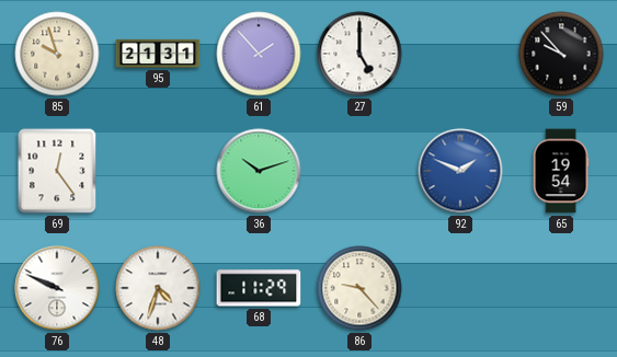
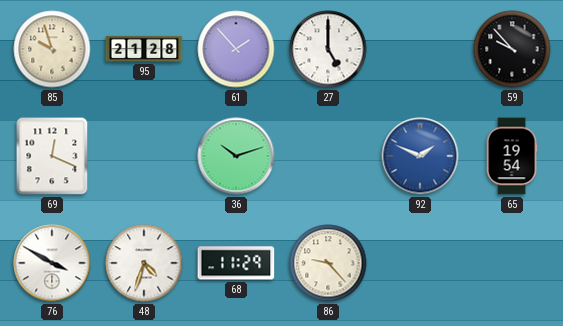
95: 21:31 -> 21:28
69: 12:24 -> 12:19
76: 9:49 -> 3:50
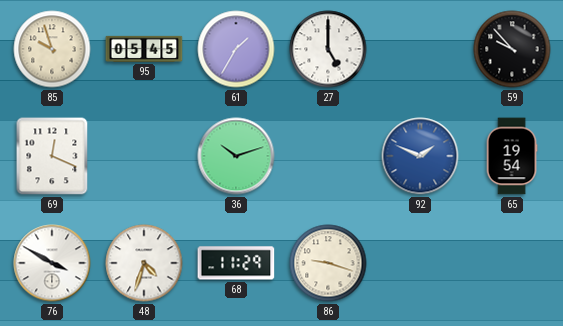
95: 21:28 -> 05:45
61: 1:53 -> 1:35
86: 9:23 -> 9:18
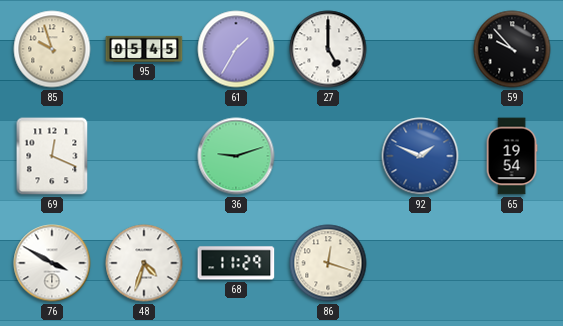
36: 10:12 -> 9:12
86: 9:18 -> 12:18
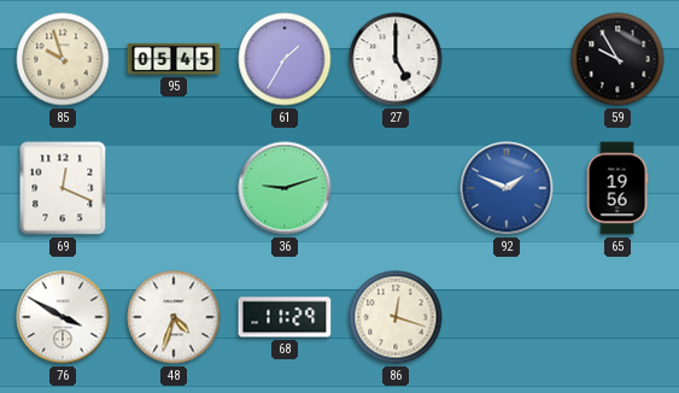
59: 9:53 -> 9:55
65: 19:54 -> 19:56
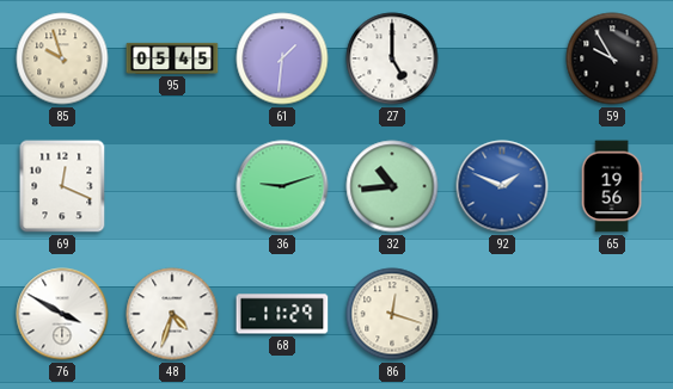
61: 1:35 -> 1:31
32: none -> 10:44
